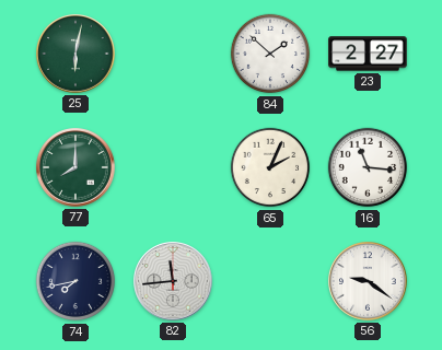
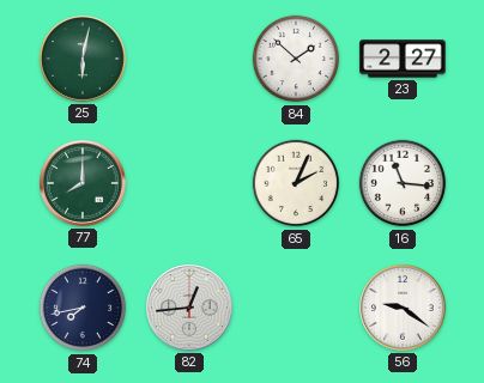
82: 11:44 -> 12:44
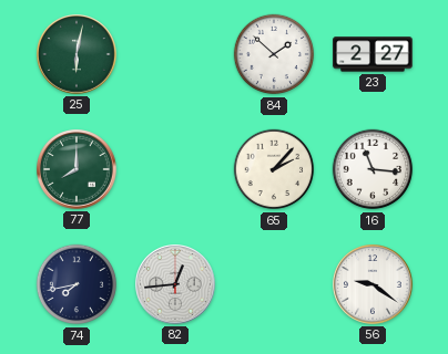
65: 2:04 -> 2:07
